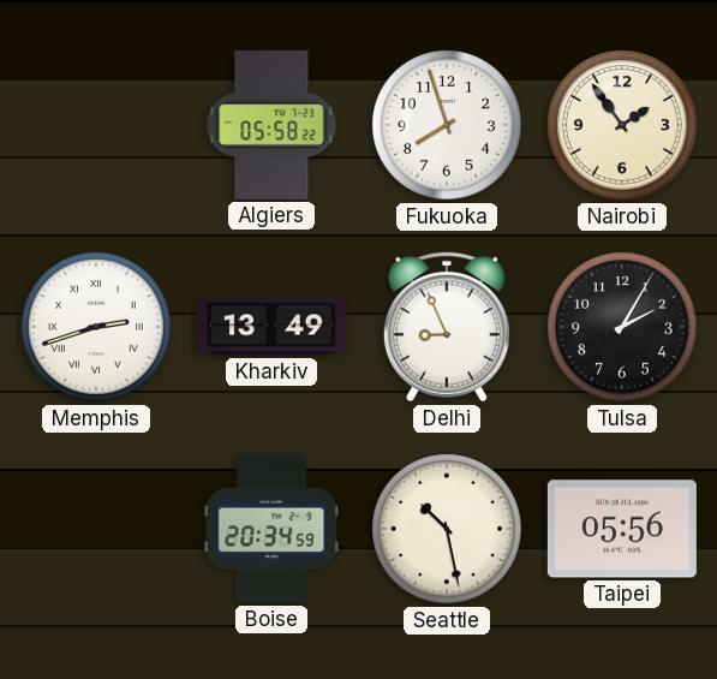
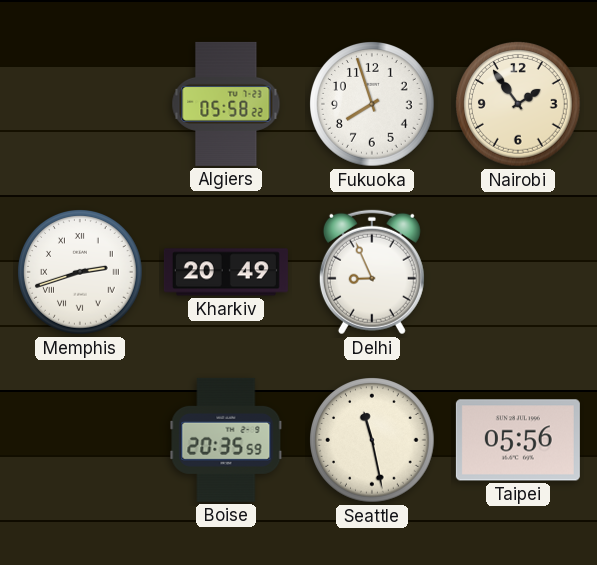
Kharkiv: 13:49 -> 20:49
Tulsa: 2:05 -> none
Boise: 20:34 -> 20:35
Seattle: 10:28 -> 11:28
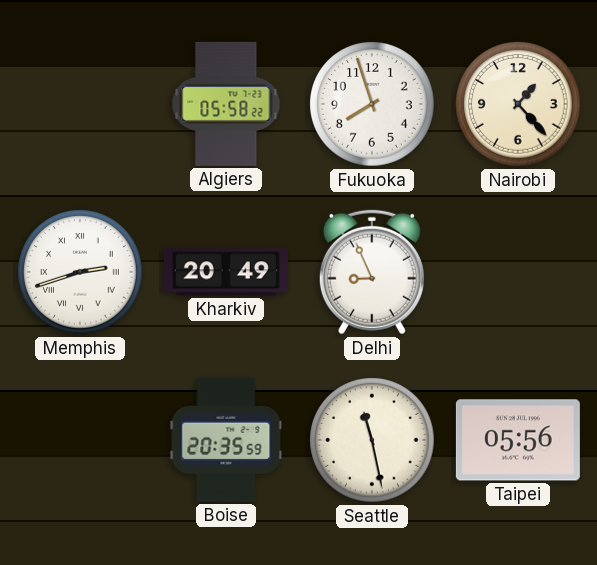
Nairobi: 1:54 -> 1:23
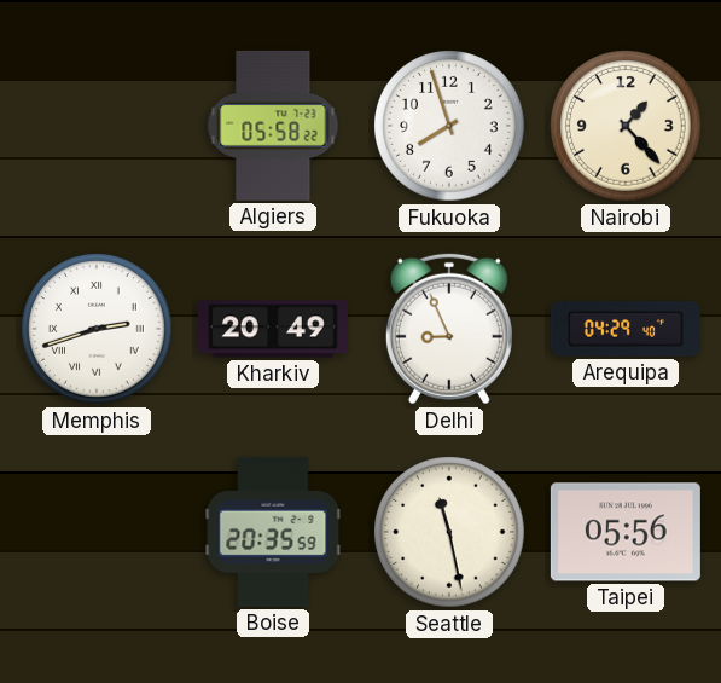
Arequipa: none -> 04:29
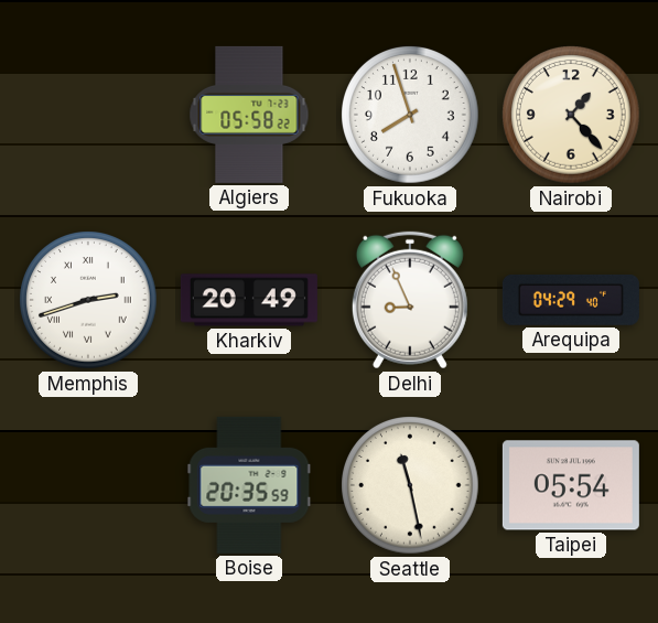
Taipei: 05:56 -> 05:54
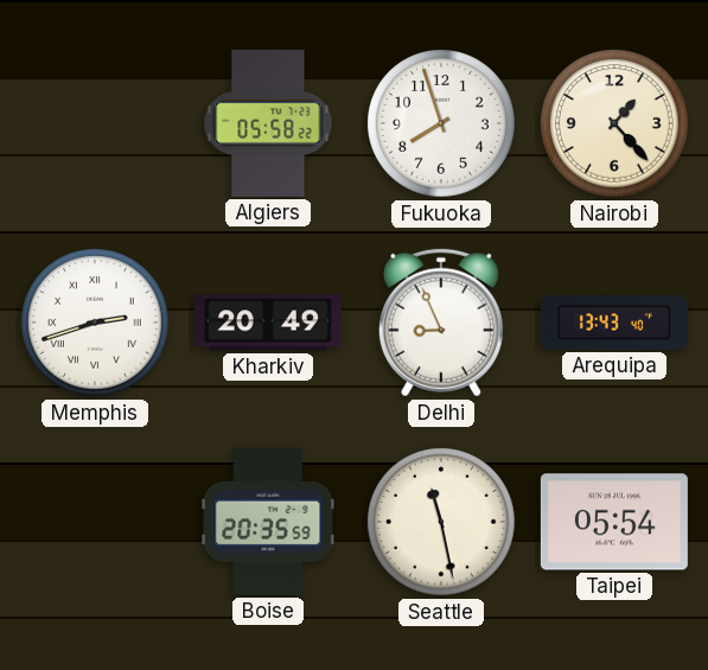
Arequipa: 04:29 -> 13:43
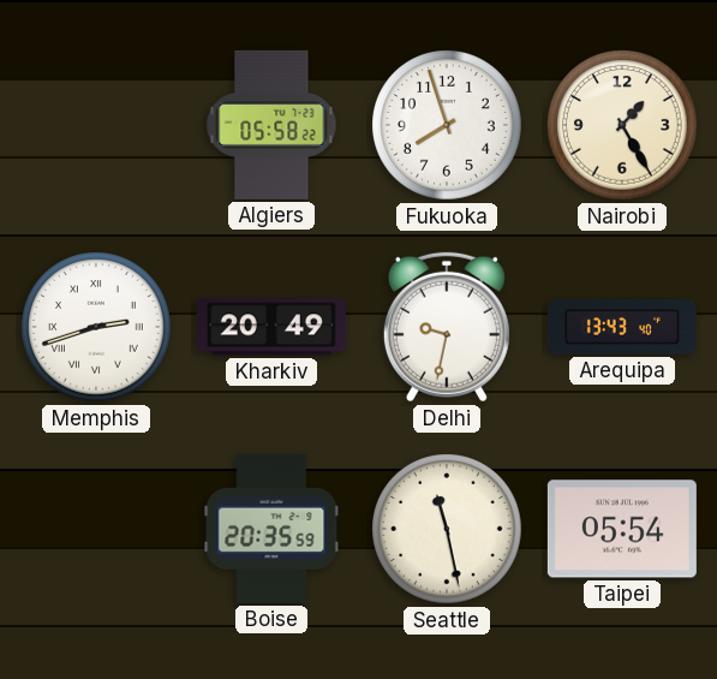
Nairobi: 1:23 -> 1:25
Delhi: 8:56 -> 9:32
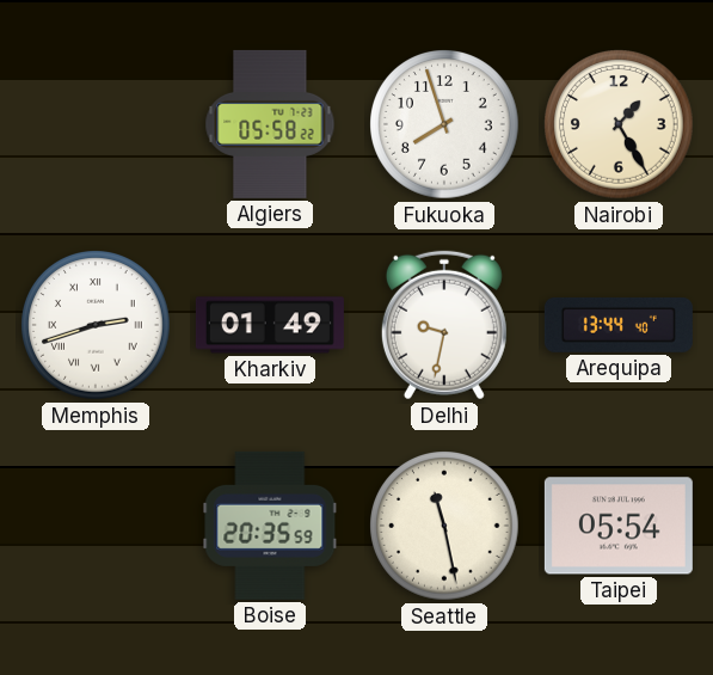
Kharkiv: 20:49 -> 01:49
Arequipa: 13:43 -> 13:44
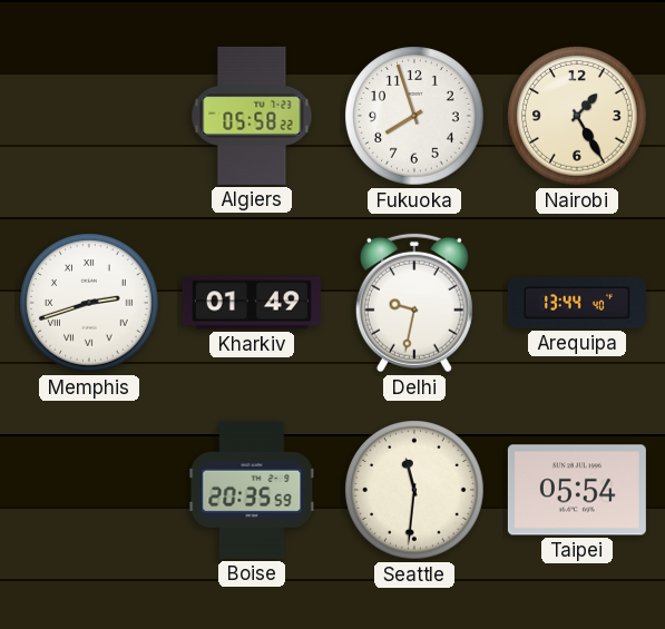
Seattle: 11:28 -> 11:31
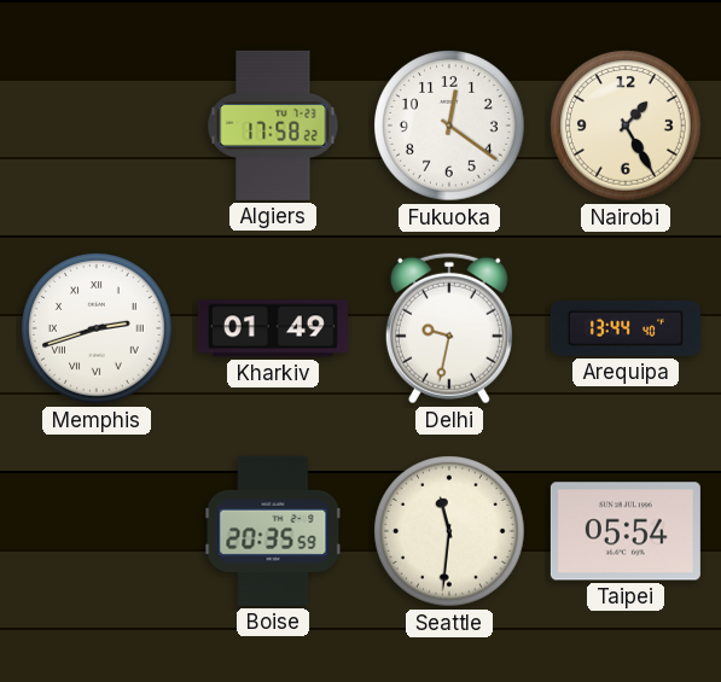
Algiers: 05:58 -> 17:58
Fukuoka: 7:57 -> 12:21
